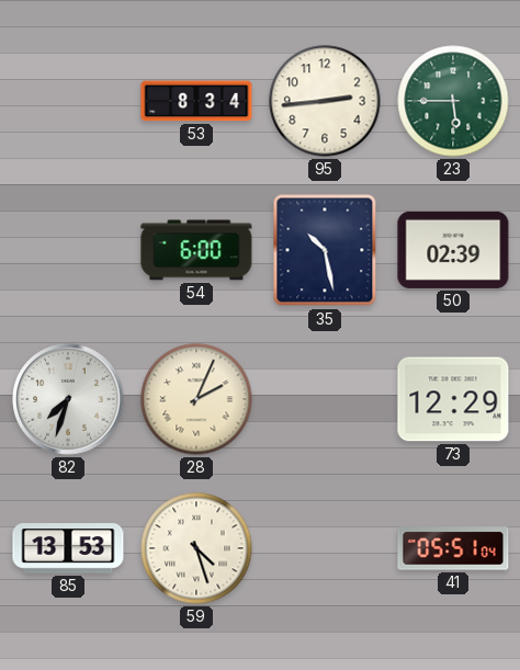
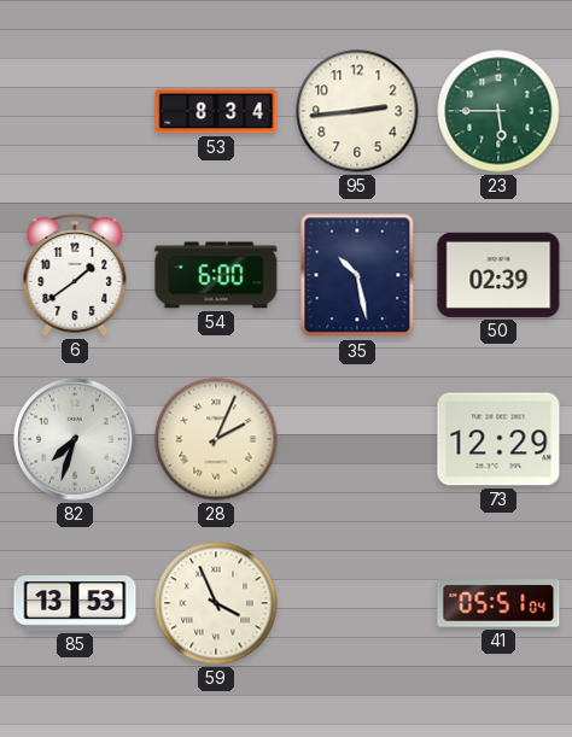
6: none -> 1:39
59: 4:27 -> 3:56
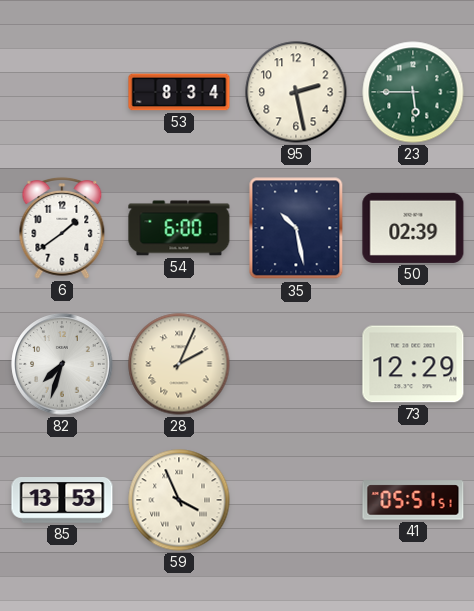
95: 2:44 -> 2:28
41: 05:51:04 -> 05:51:51
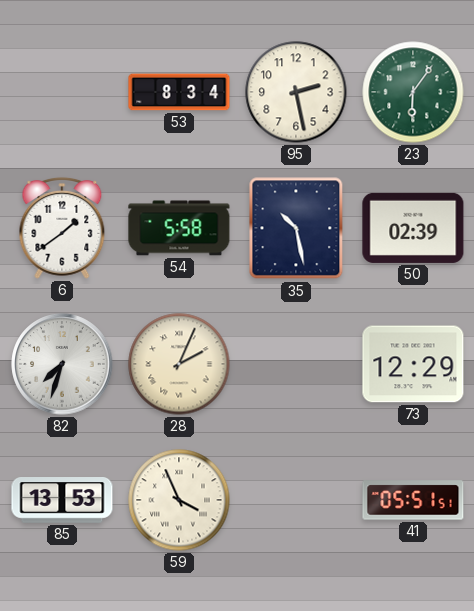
23: 5:45 -> 6:06
54: 6:00 -> 5:58
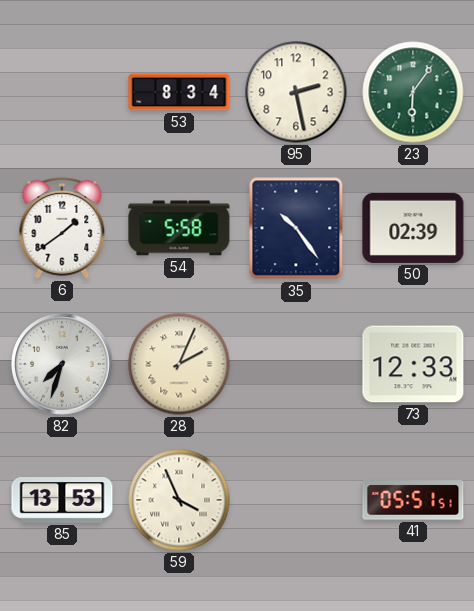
35: 10:28 -> 10:24
73: 12:29 -> 12:33
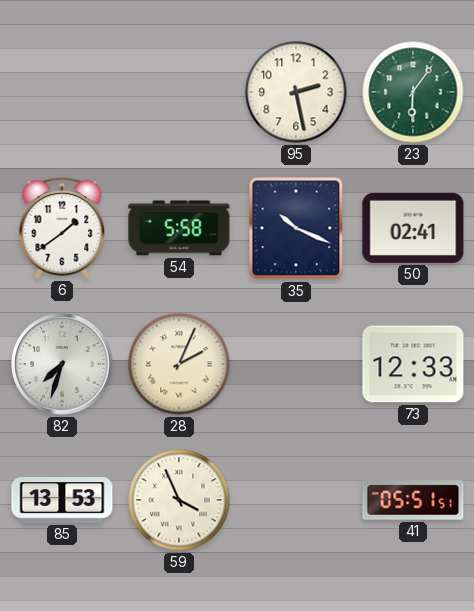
53: 8:34 -> none
35: 10:24 -> 10:19
50: 02:39 -> 02:41
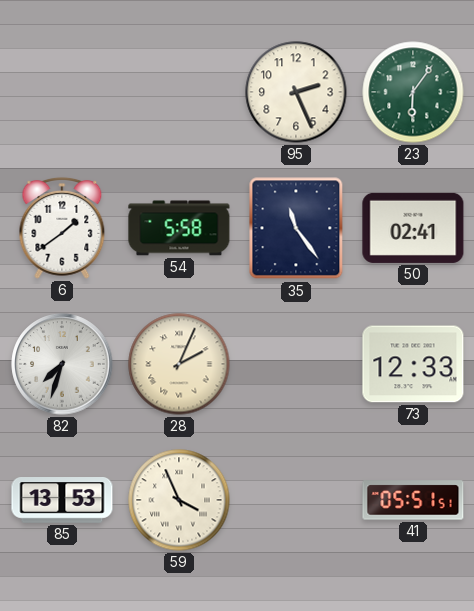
95: 2:28 -> 2:26
35: 10:19 -> 11:24
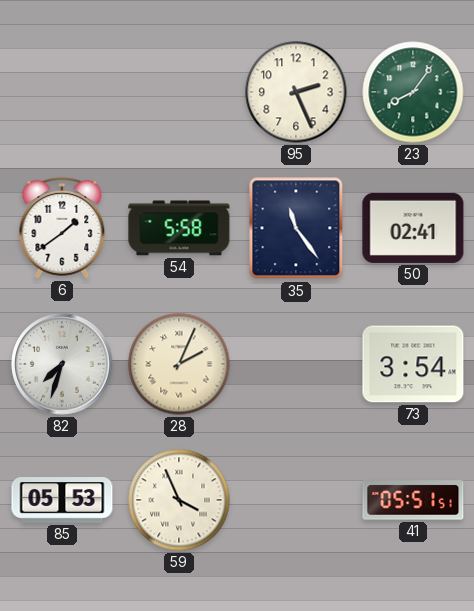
23: 6:06 -> 8:06
73: 12:33 -> 3:54
85: 13:53 -> 05:53
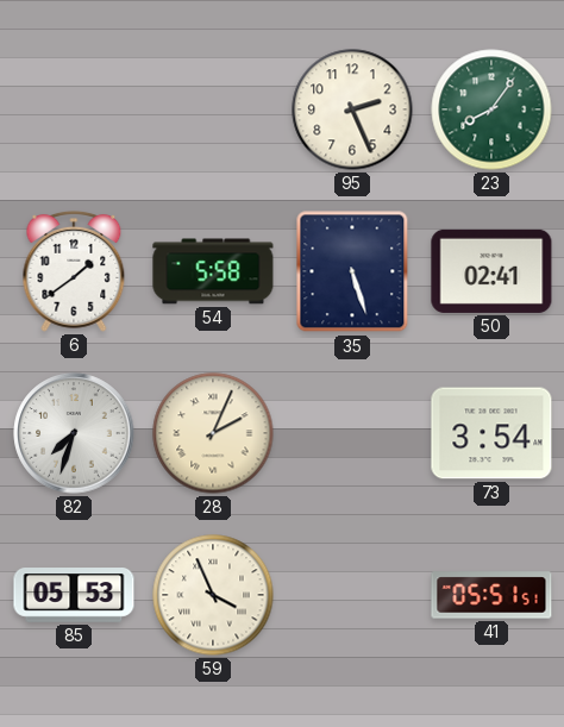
35: 11:24 -> 5:27
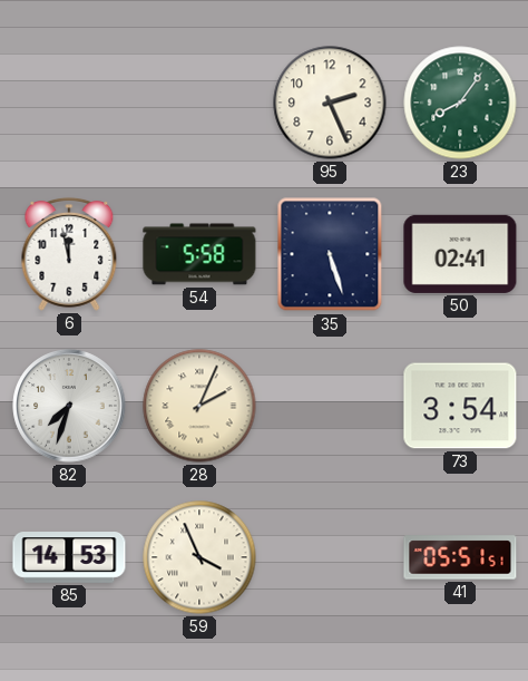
6: 1:39 -> 11:58
85: 05:53 -> 14:53
